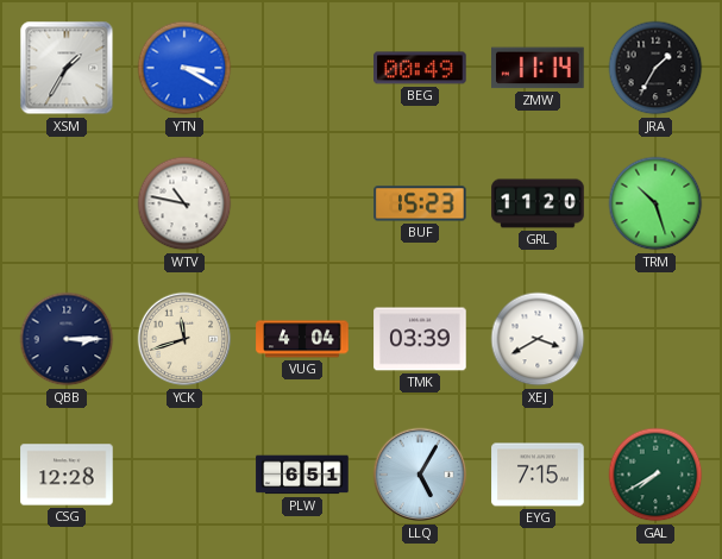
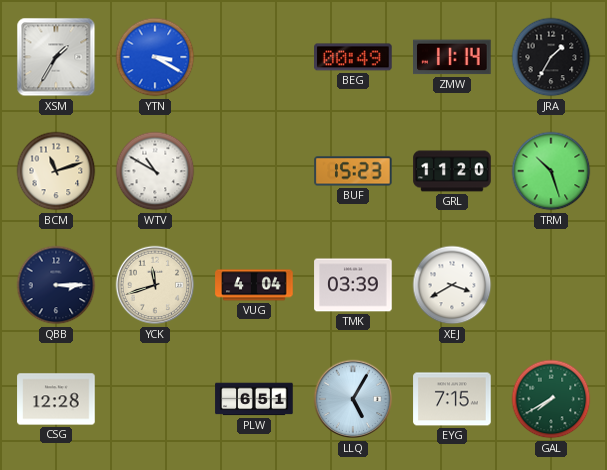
BCM: none -> 11:12
WTV: 10:47 -> 10:50
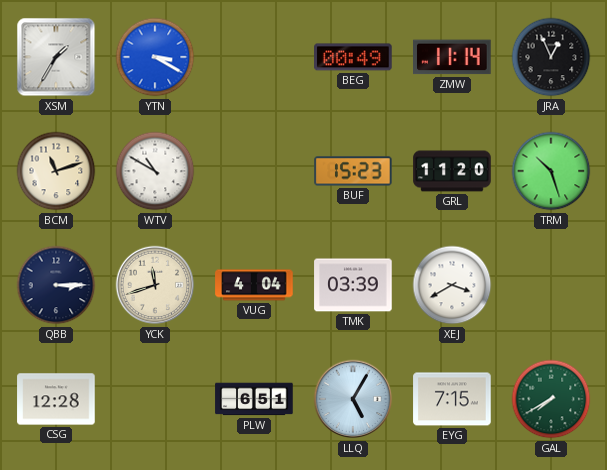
JRA: 1:35 -> 12:56
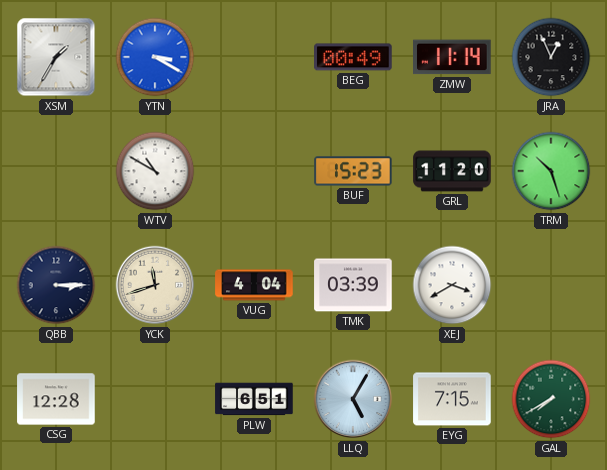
BCM: 11:12 -> none
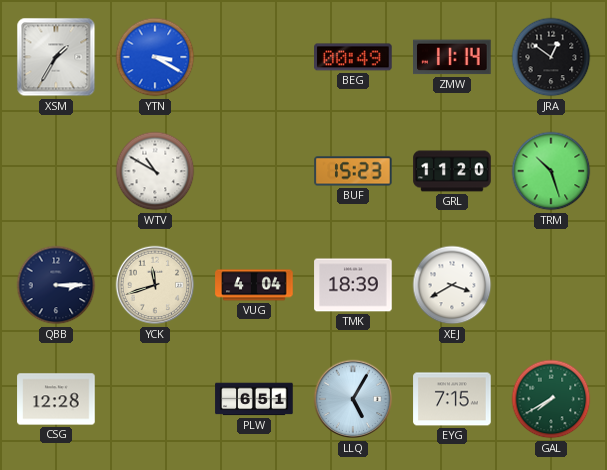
JRA: 12:56 -> 12:51
TMK: 03:39 -> 18:39
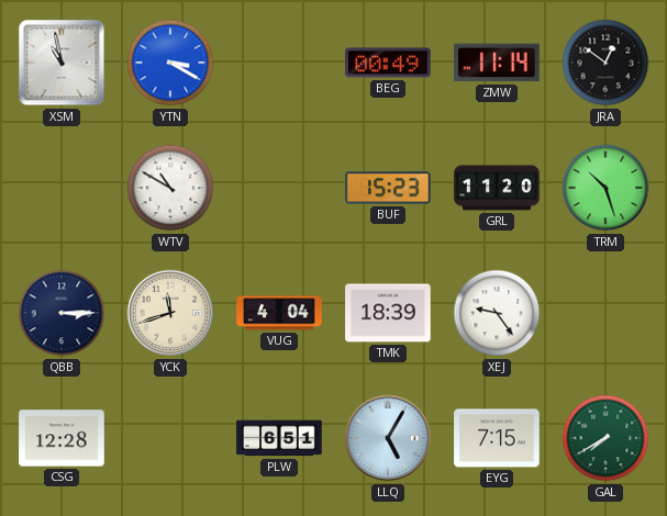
XSM: 1:35 -> 10:58
XEJ: 3:40 -> 9:24
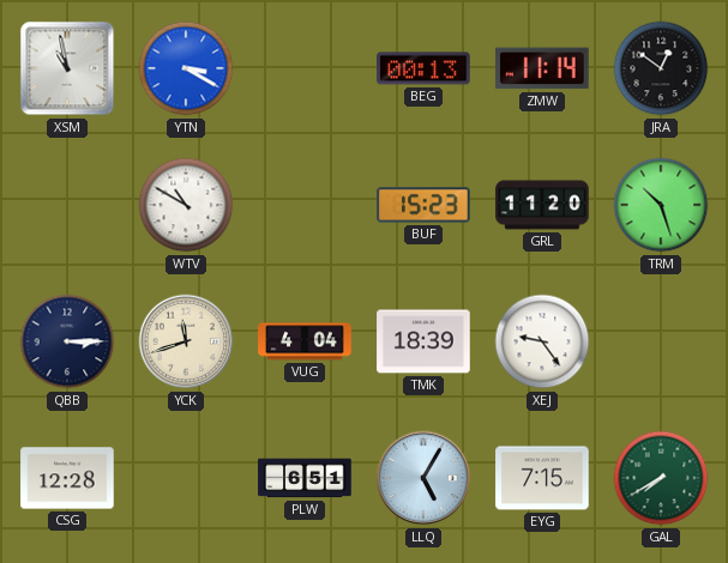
BEG: 00:49 -> 00:13
